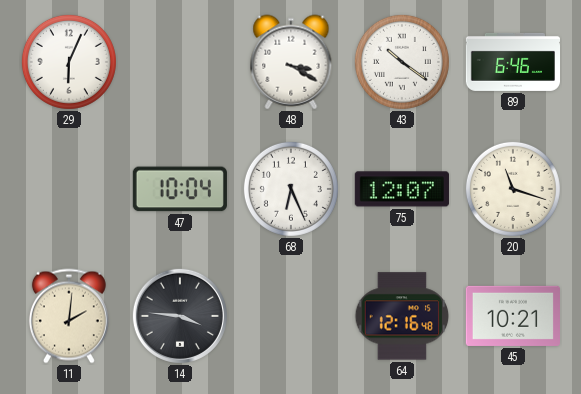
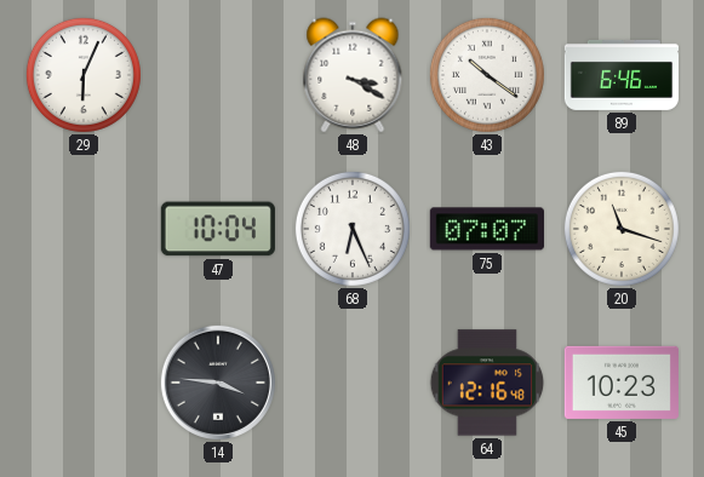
75: 12:07 -> 07:07
11: 2:01 -> none
45: 10:21 -> 10:23
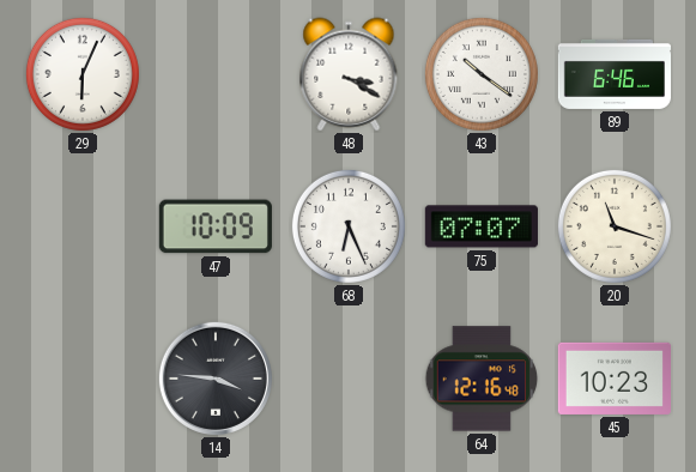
47: 10:04 -> 10:09
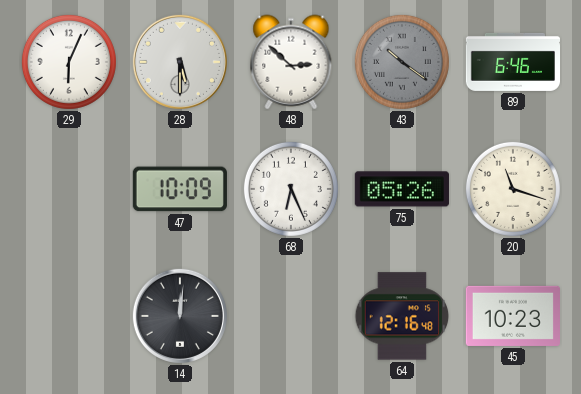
28: none -> 5:30
48: 3:20 -> 2:52
43 dial: white -> grey
75: 07:07 -> 05:26
14: 3:46 -> 12:01
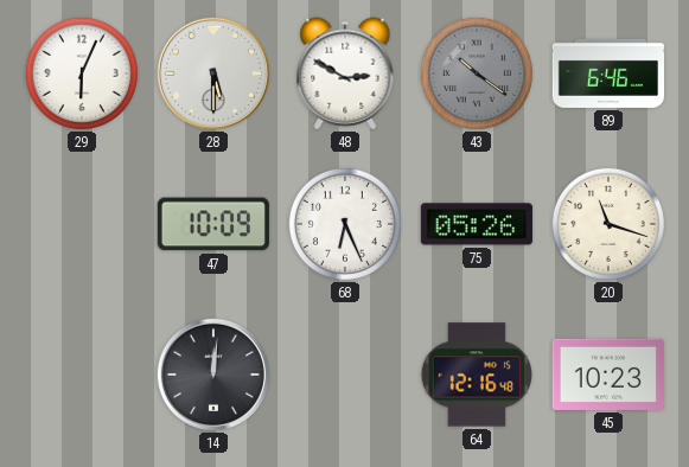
48: 2:52 -> 2:50
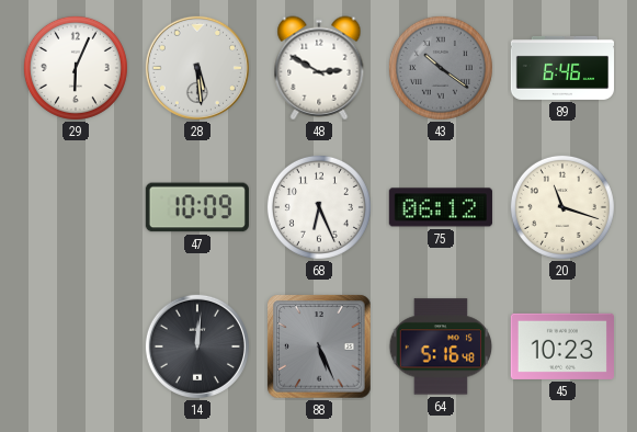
28: 5:30 -> 5:29
75: 05:26 -> 06:12
88: none -> 5:26
64: 12:16 -> 5:16
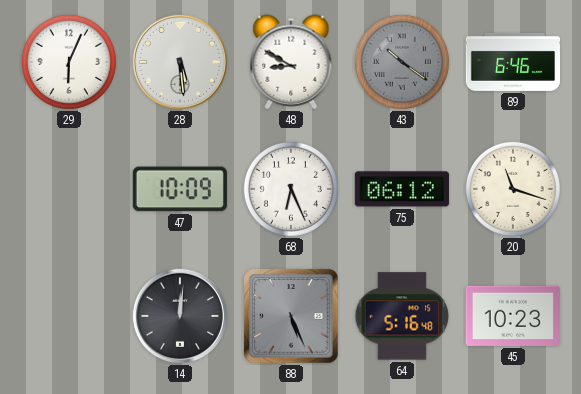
48: 2:50 -> 8:50
